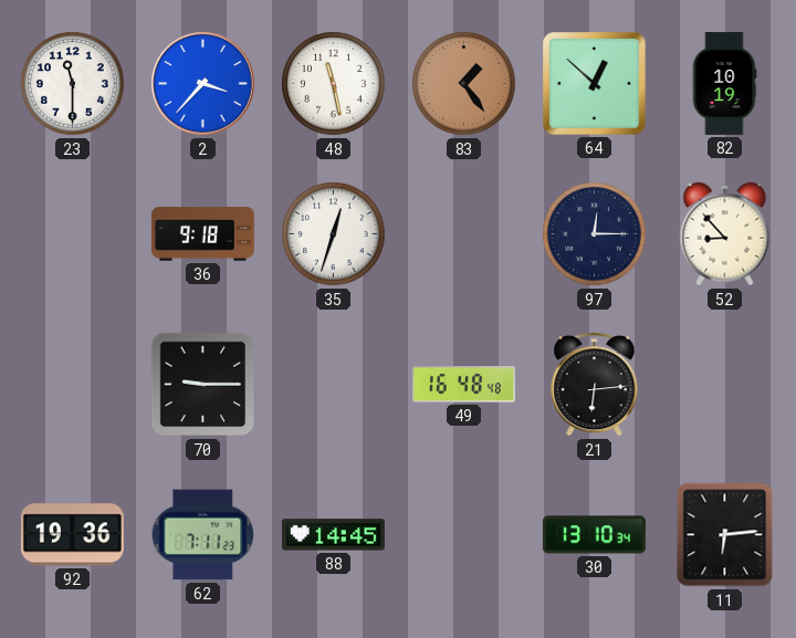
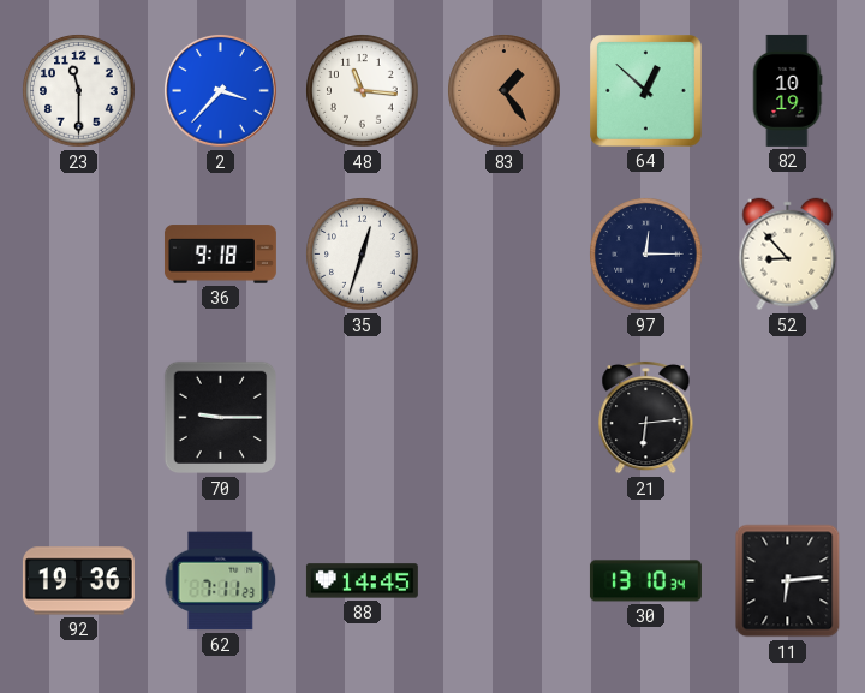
48: 11:28 -> 11:16
49: 16:48 -> none
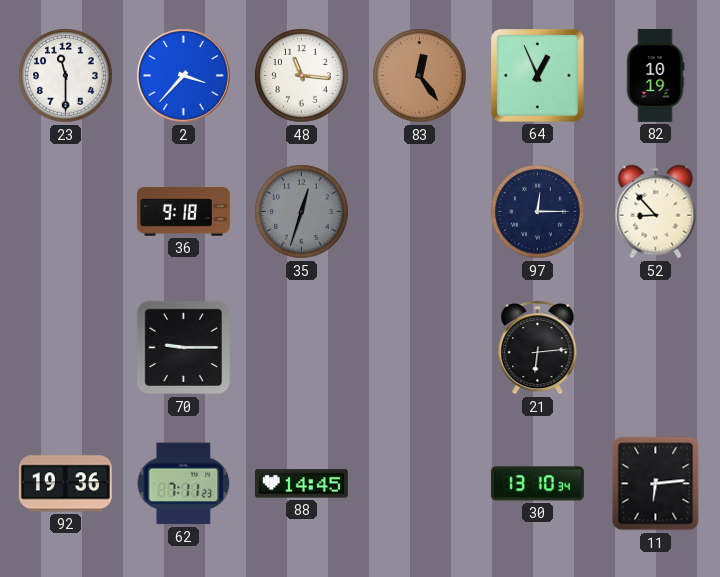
83: 1:24 -> 12:24
64: 12:52 -> 12:56
35 dial: white -> grey
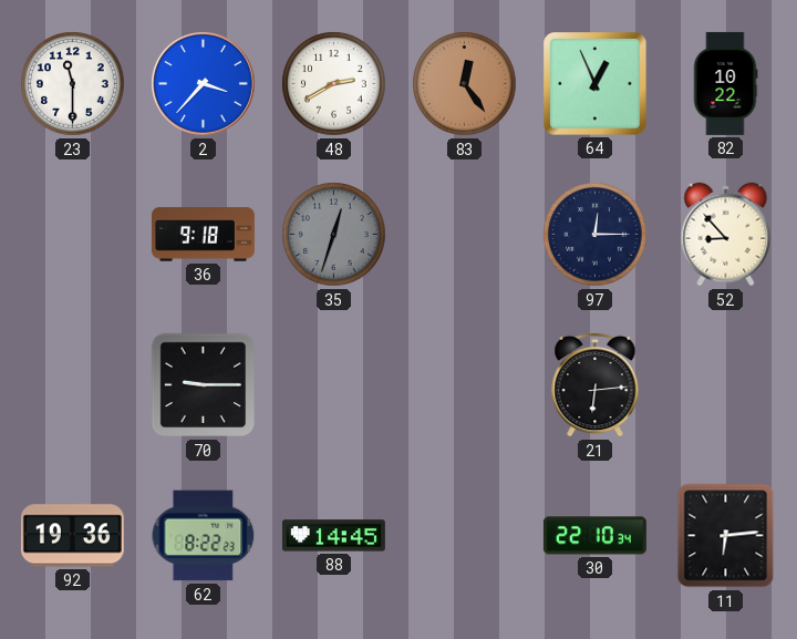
48: 11:16 -> 2:40
82: 10:19 -> 10:22
62: 7:11 -> 8:22
30: 13:10 -> 22:10
